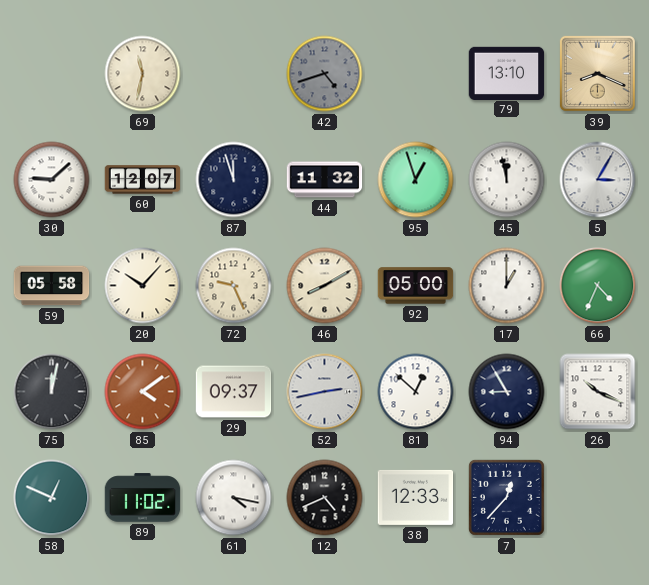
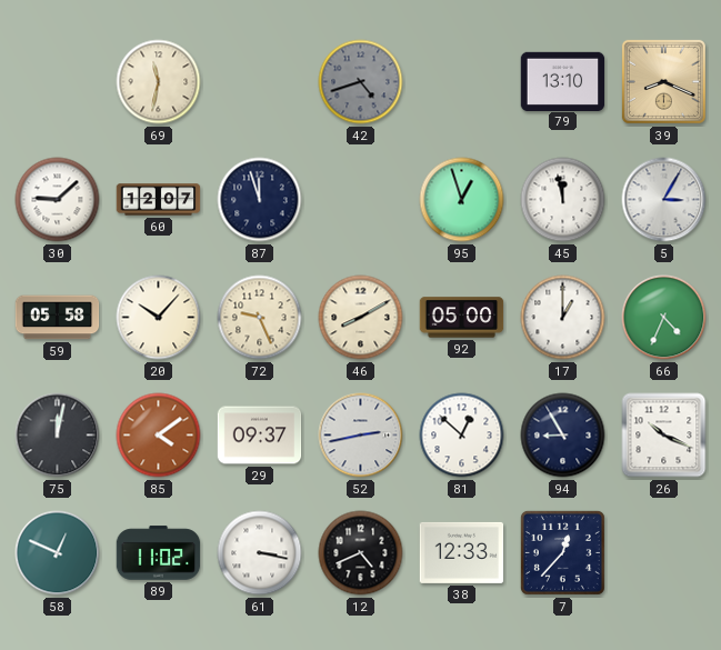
44: 11:32 -> none
61: 4:17 -> 3:17
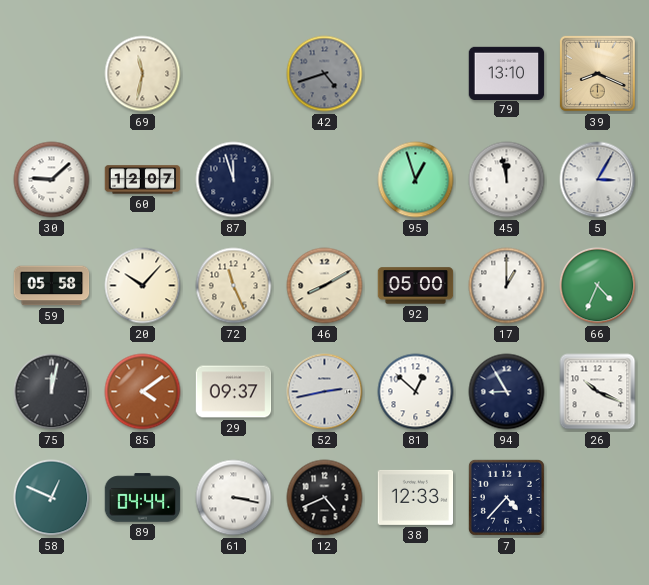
72: 9:26 -> 11:26
89: 11:02 -> 04:44
7: 12:37 -> 4:37
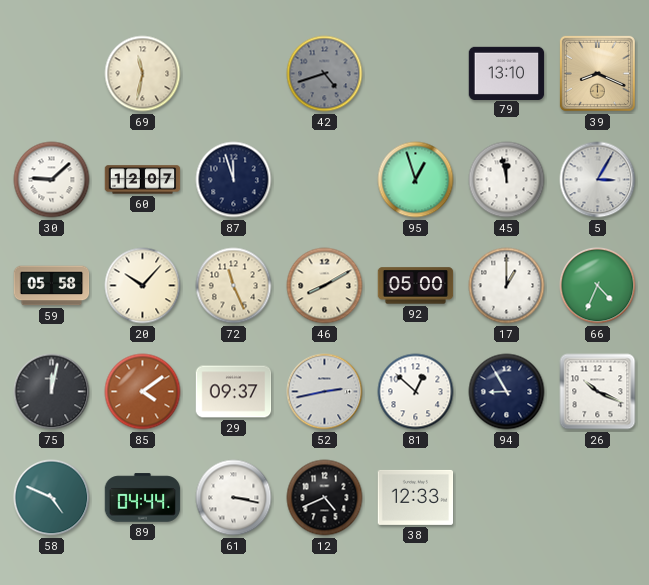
58: 12:49 -> 4:49
7: 4:37 -> none
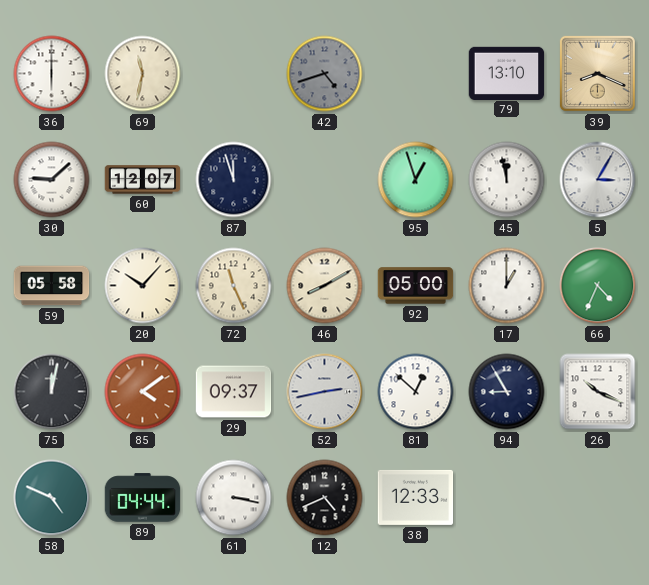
36: none -> 6:00
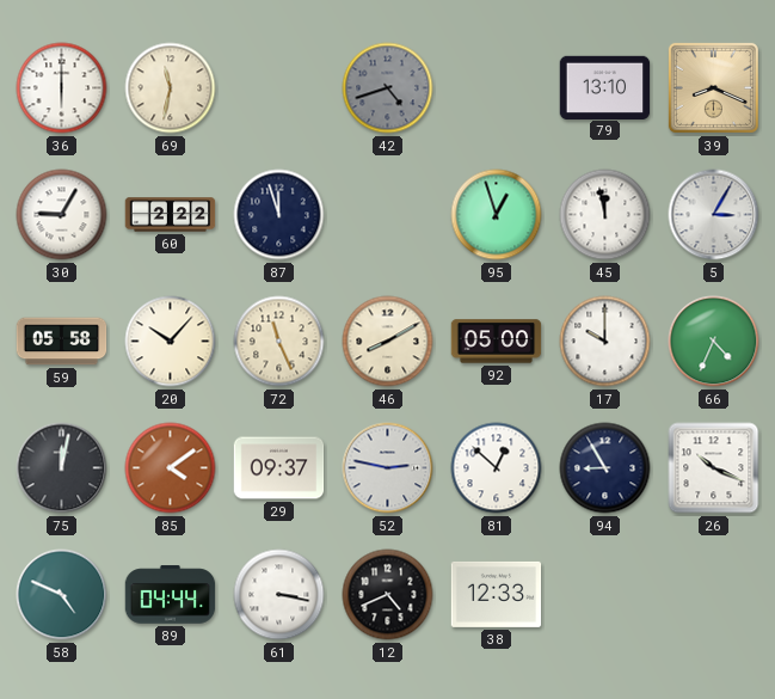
30: 9:08 -> 9:05
60: 12:07 -> 2:22
17: 1:00 -> 10:00
52: 2:43 -> 2:47
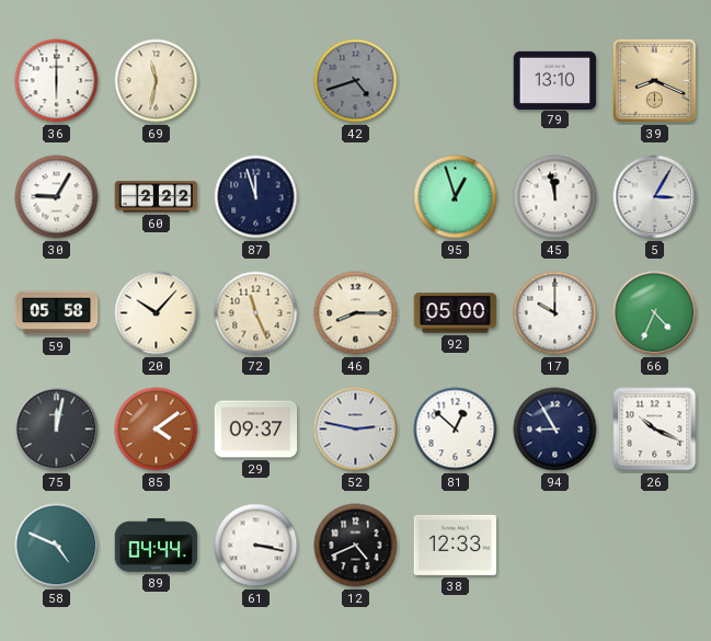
46: 8:10 -> 8:15
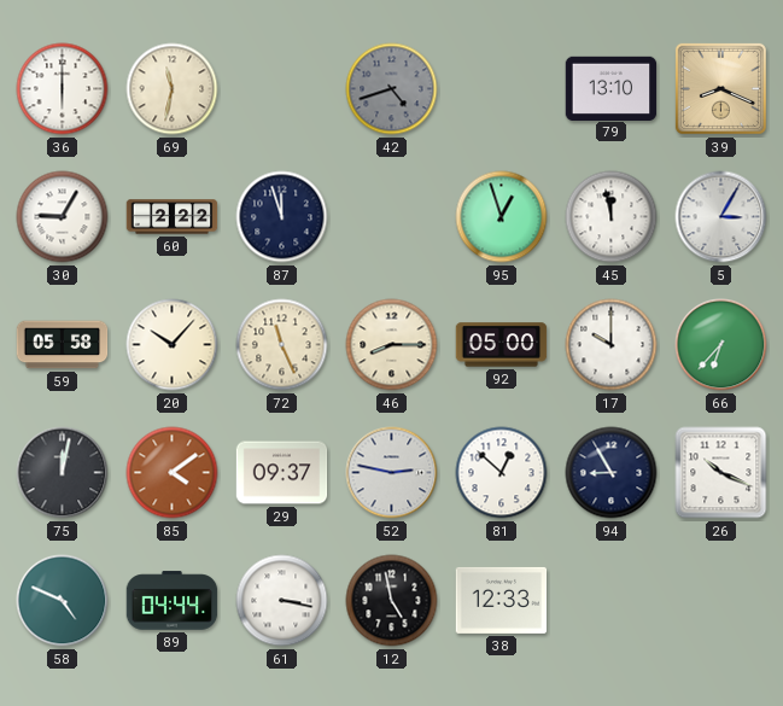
66: 4:34 -> 6:37
12: 4:41 -> 4:58
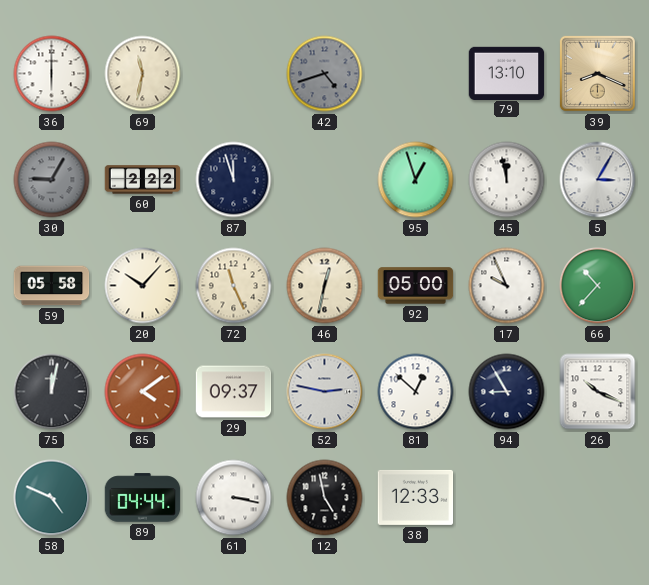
30 dial: white -> grey
46: 8:15 -> 12:32
17: 10:00 -> 9:56
66: 6:37 -> 10:37
